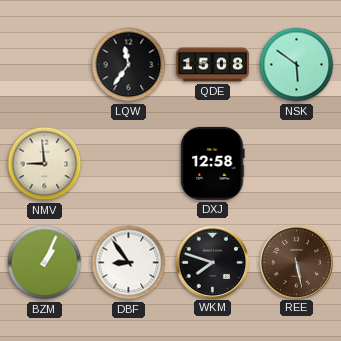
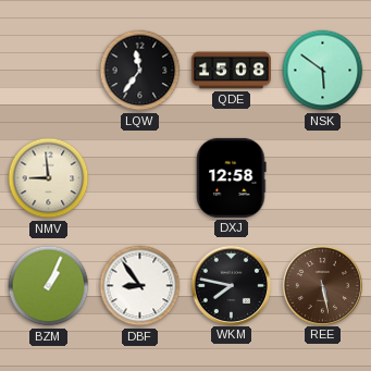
WKM: 7:48 -> 7:47
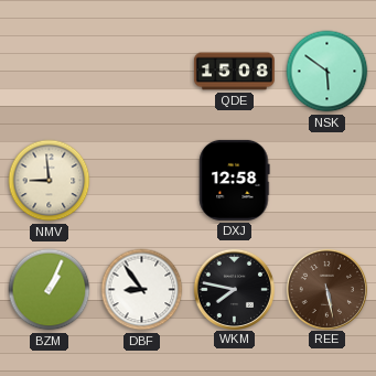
LQW: 11:36 -> none
